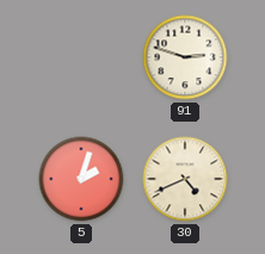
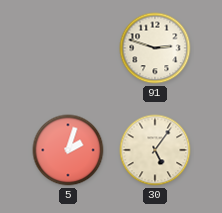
30: 4:41 -> 5:06
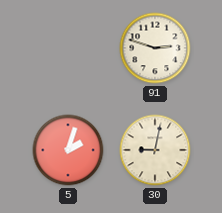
30: 5:06 -> 9:02
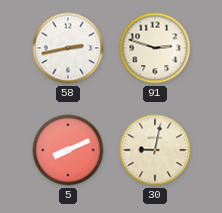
58: none -> 2:43
5: 2:03 -> 8:11
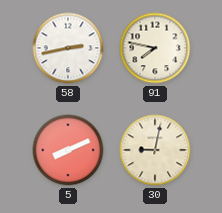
91: 2:48 -> 7:47
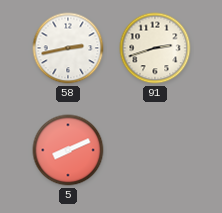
91: 7:47 -> 2:42
30: 9:02 -> none
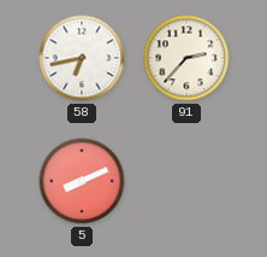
58: 2:43 -> 6:43
91: 2:42 -> 2:37
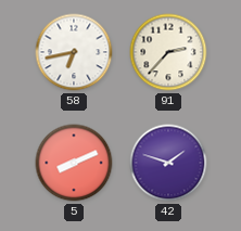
42: none -> 1:48
